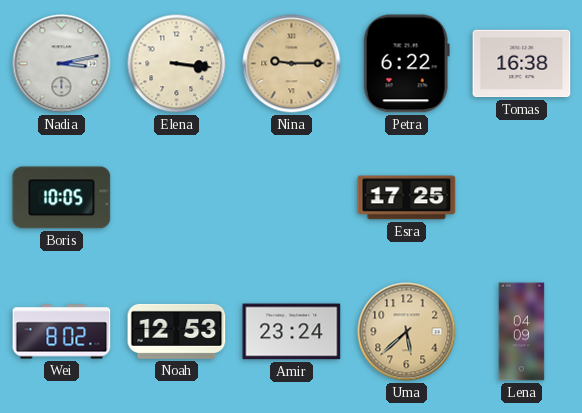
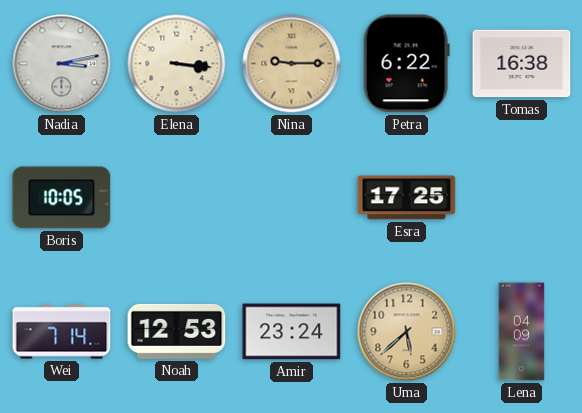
Wei: 8:02 -> 7:14
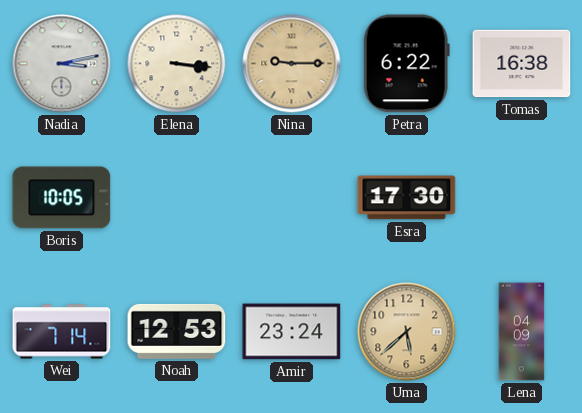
Esra: 17:25 -> 17:30
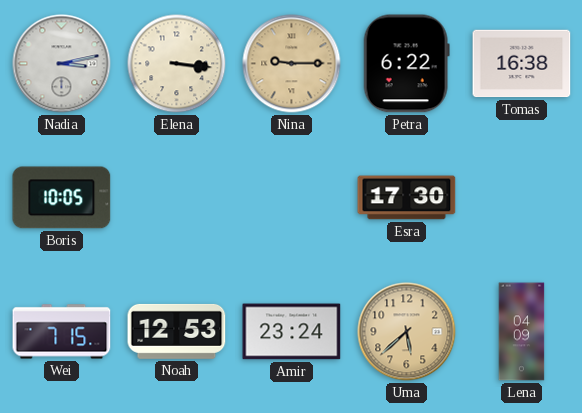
Wei: 7:14 -> 7:15
